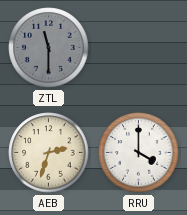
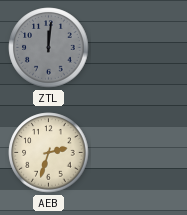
ZTL: 11:30 -> 12:01
RRU: 4:00 -> none
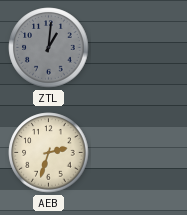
ZTL: 12:01 -> 1:01
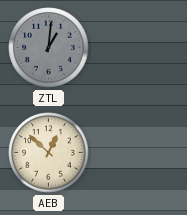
AEB: 2:33 -> 12:52
